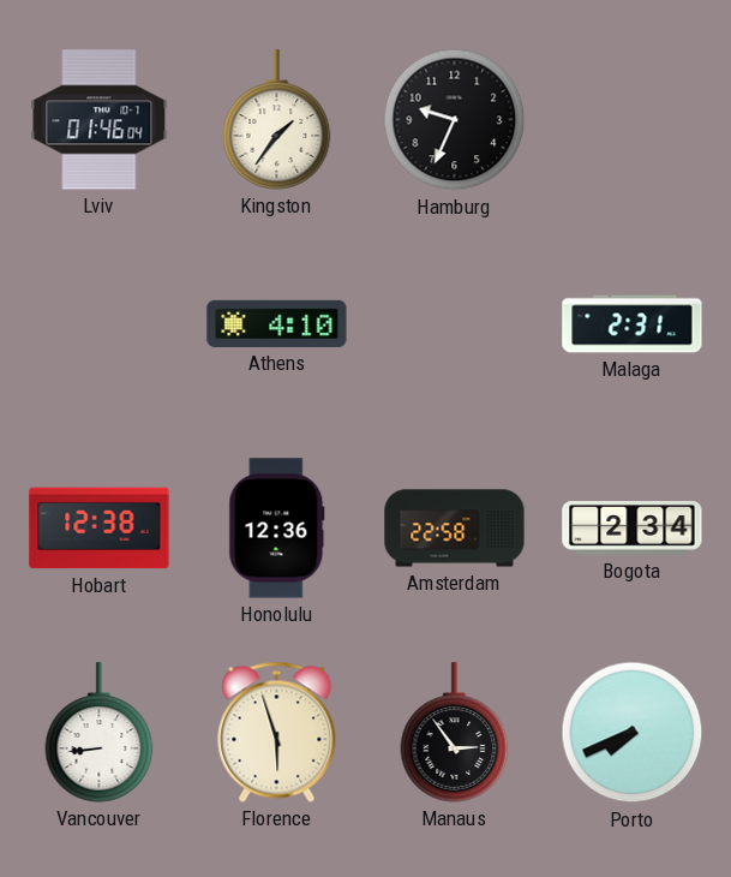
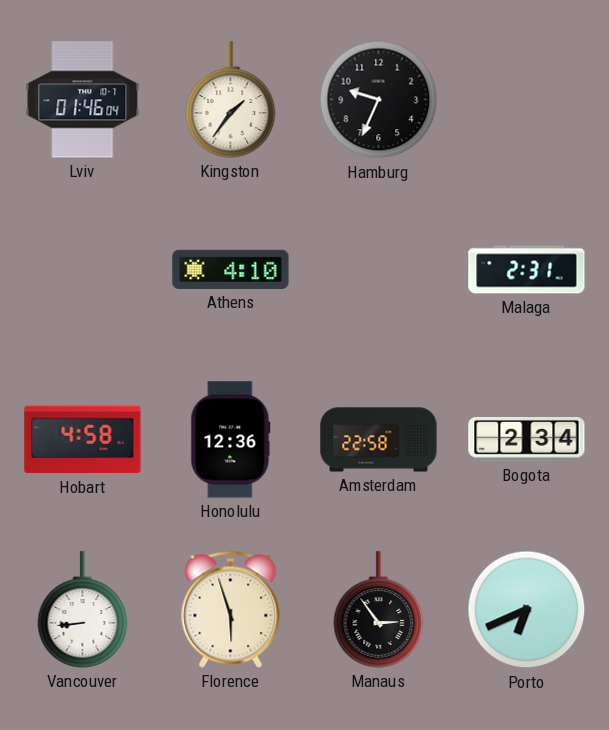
Hobart: 12:38 -> 4:58
Porto: 7:41 -> 6:41
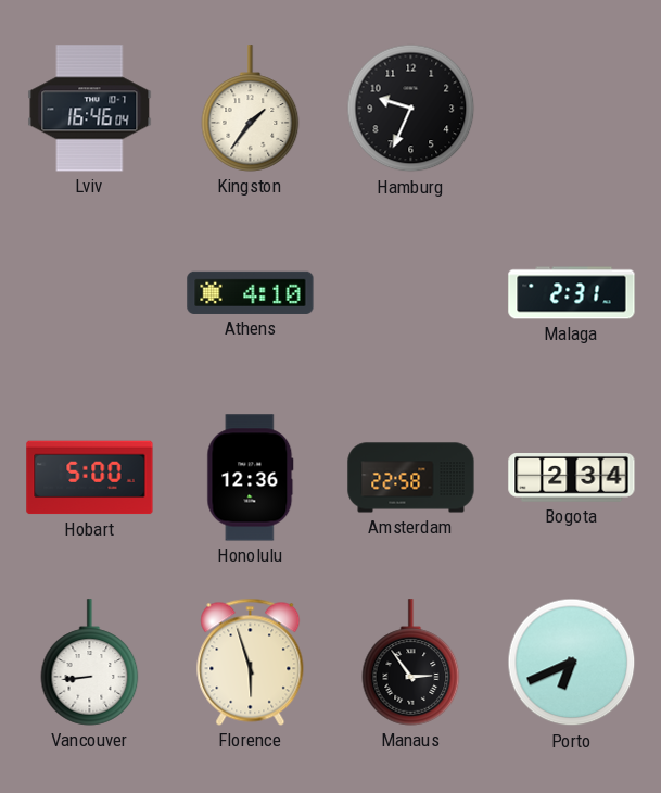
Lviv: 01:46 -> 16:46
Hobart: 4:58 -> 5:00
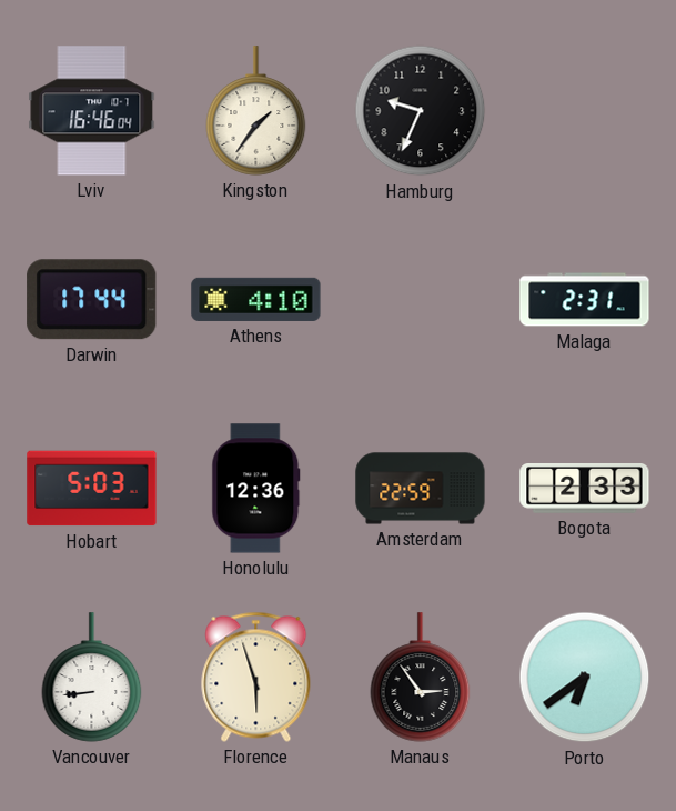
Darwin: none -> 17:44
Hobart: 5:00 -> 5:03
Amsterdam: 22:58 -> 22:59
Bogota: 2:34 -> 2:33
Porto: 6:41 -> 6:39
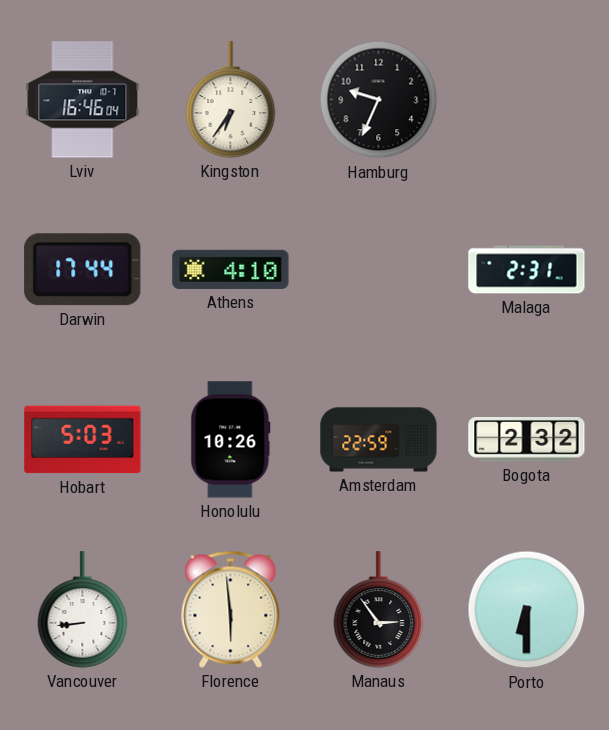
Kingston: 1:36 -> 6:36
Honolulu: 12:36 -> 10:26
Bogota: 2:33 -> 2:32
Florence: 5:57 -> 5:59
Porto: 6:39 -> 6:30
